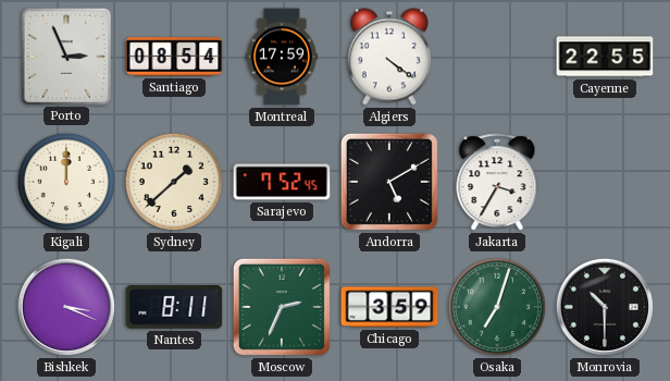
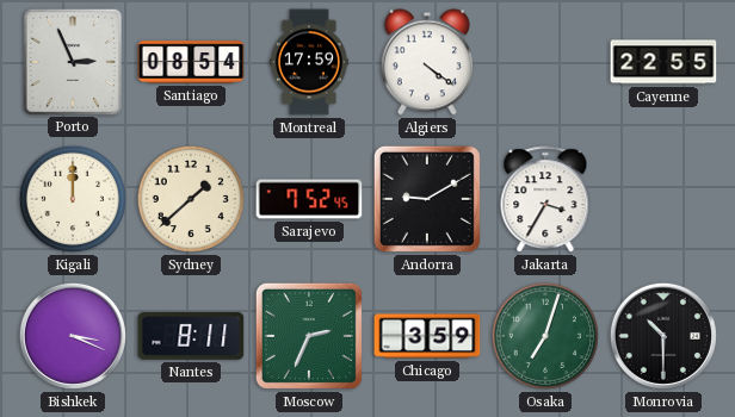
Andorra: 5:10 -> 9:10
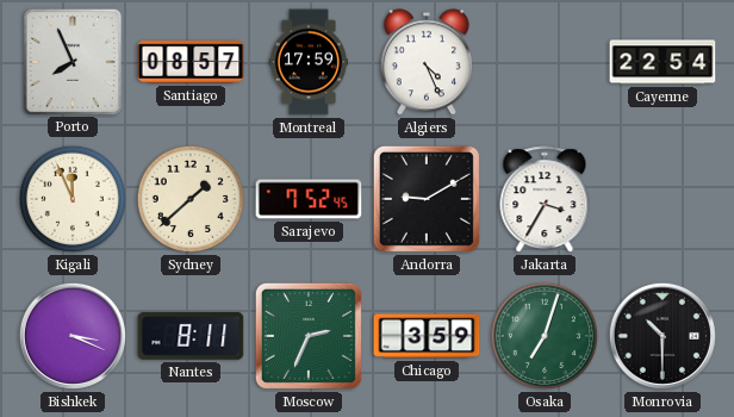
Porto: 2:56 -> 7:56
Santiago: 08:54 -> 08:57
Algiers: 4:21 -> 4:26
Cayenne: 22:55 -> 22:54
Kigali: 12:00 -> 11:56
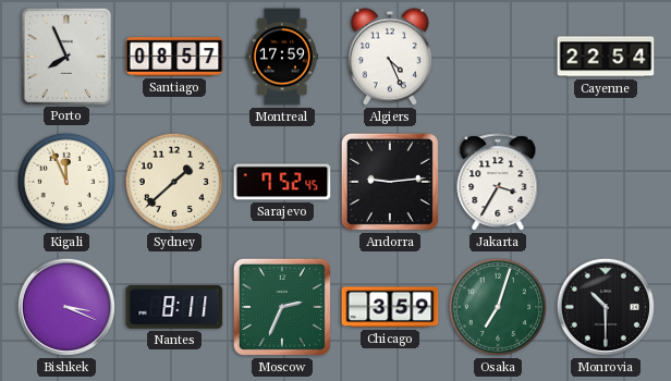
Andorra: 9:10 -> 9:14
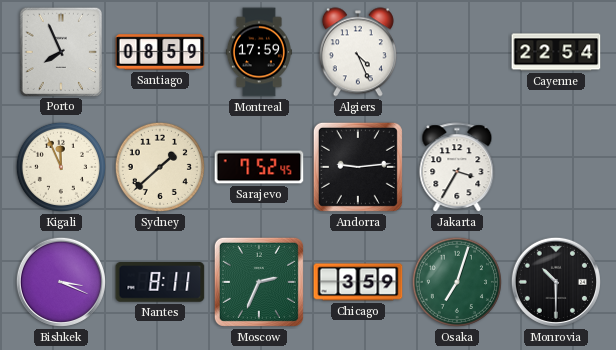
Santiago: 08:57 -> 08:59
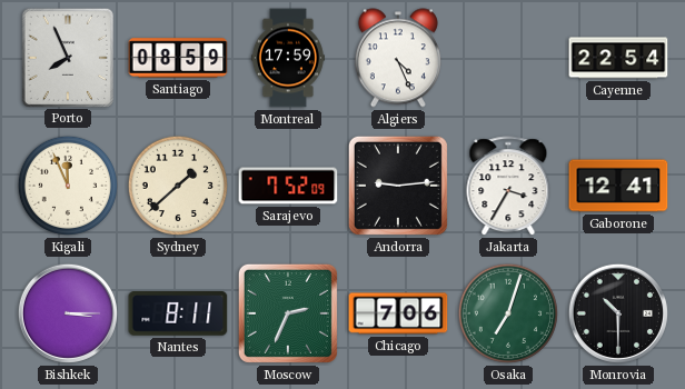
Sarajevo: 7:52:45 -> 7:52:09
Gaborone: none -> 12:41
Bishkek: 3:19 -> 3:15
Chicago: 3:59 -> 7:06
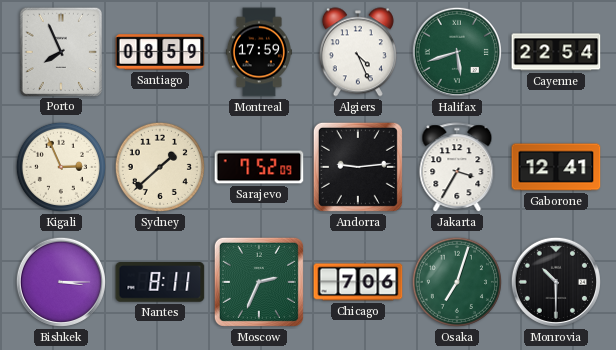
Halifax: none -> 5:42
Kigali: 11:56 -> 2:56
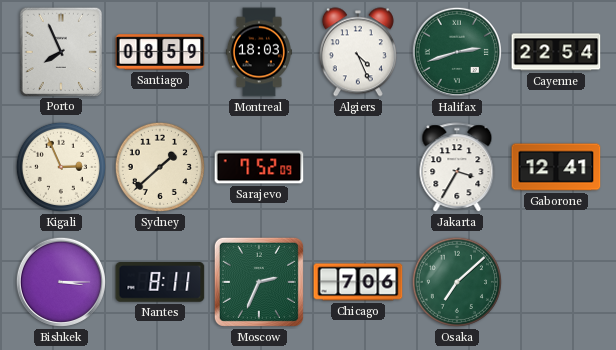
Montreal: 17:59 -> 18:03
Halifax: 5:42 -> 2:42
Andorra: 9:14 -> none
Osaka: 7:03 -> 7:08
Monrovia: 10:30 -> none
